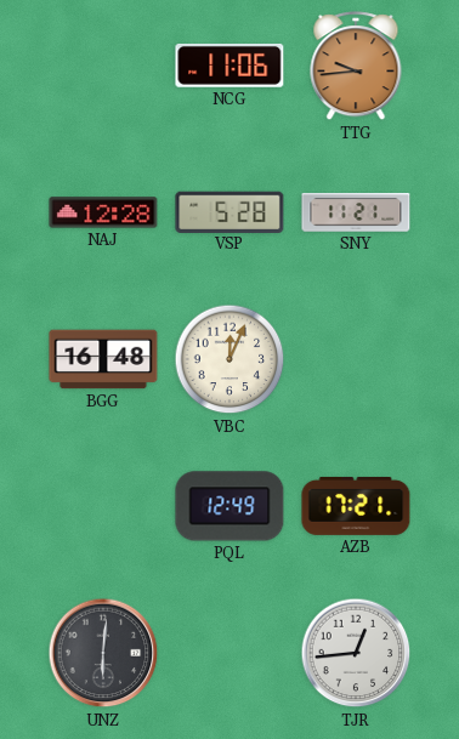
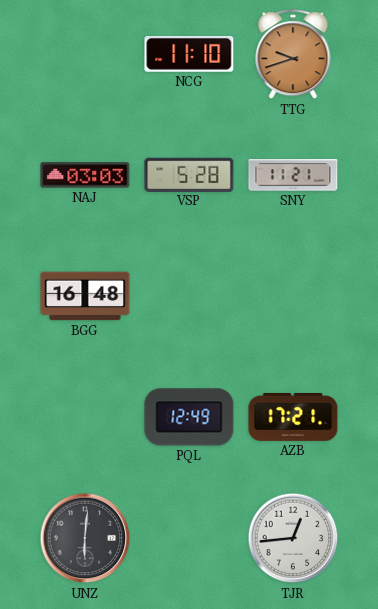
NCG: 11:06 -> 11:10
TTG: 9:44 -> 9:42
NAJ: 12:28 -> 03:03
VBC: 12:04 -> none
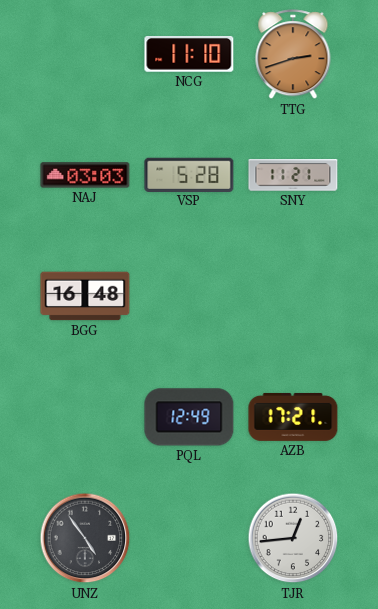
TTG: 9:42 -> 2:42
UNZ: 6:01 -> 4:54
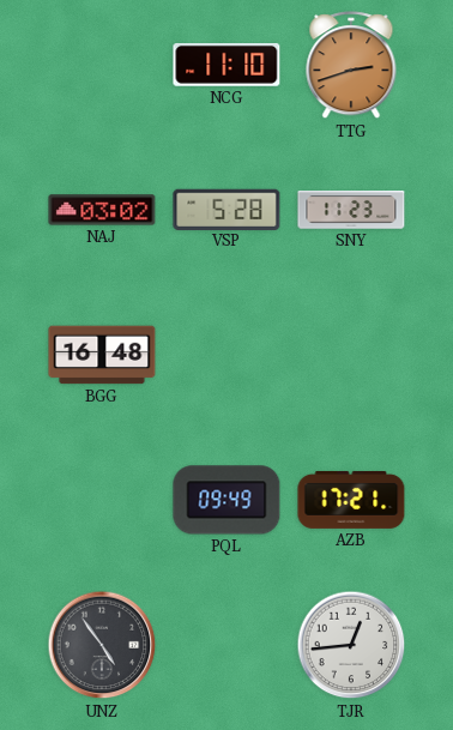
NAJ: 03:03 -> 03:02
SNY: 11:21 -> 11:23
PQL: 12:49 -> 09:49
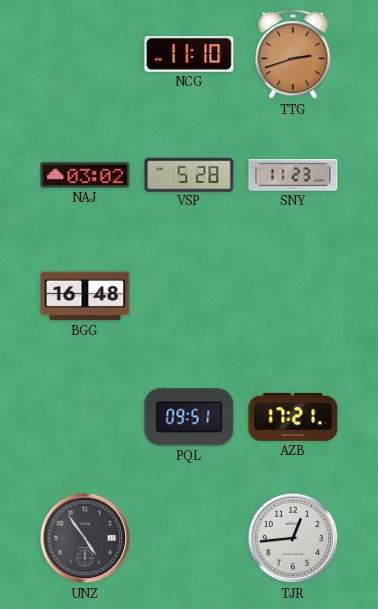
PQL: 09:49 -> 09:51
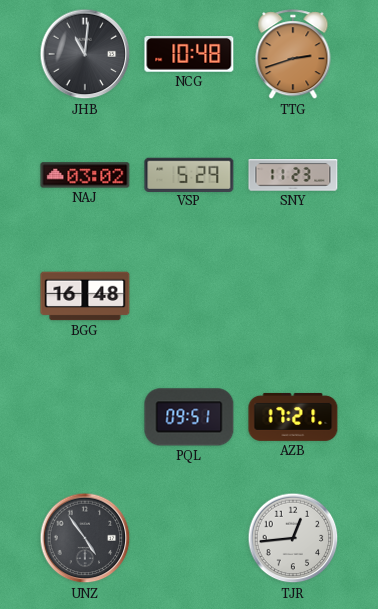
JHB: none -> 11:01
NCG: 11:10 -> 10:48
VSP: 5:28 -> 5:29
